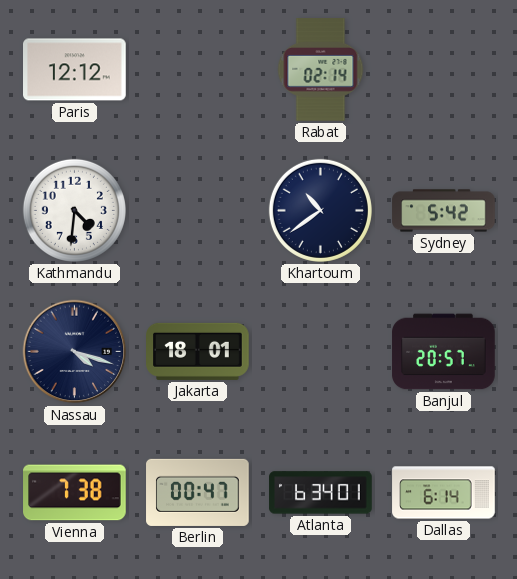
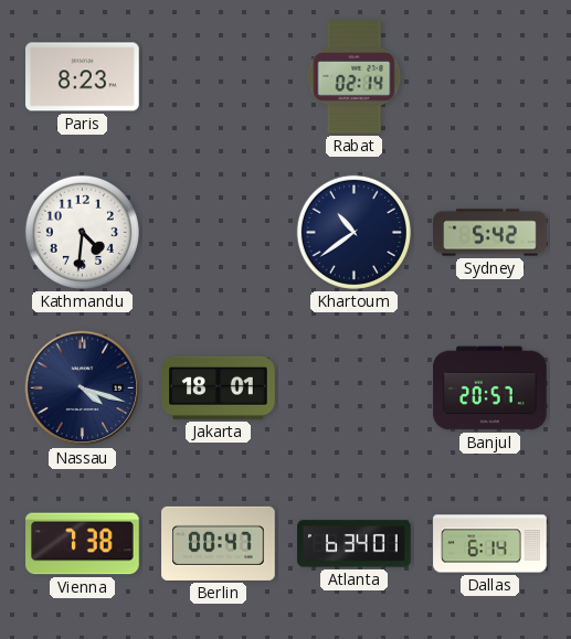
Paris: 12:12 -> 8:23
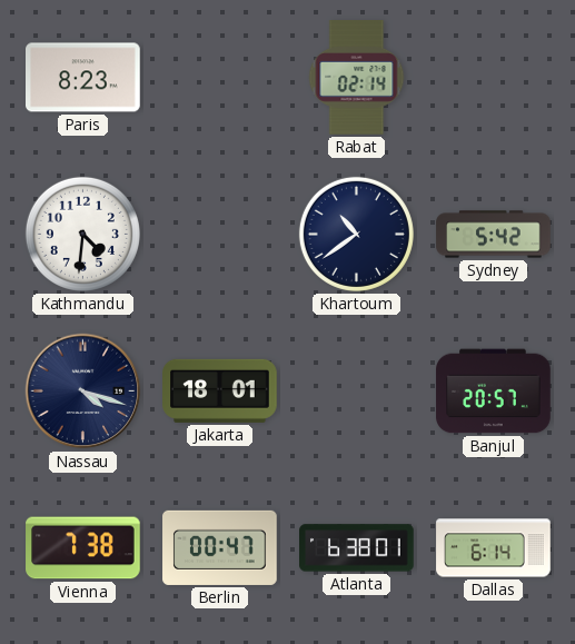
Atlanta: 6:34 -> 6:38
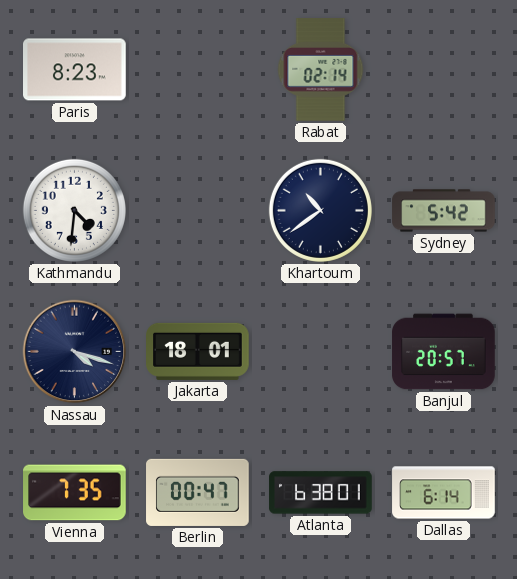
Vienna: 7:38 -> 7:35
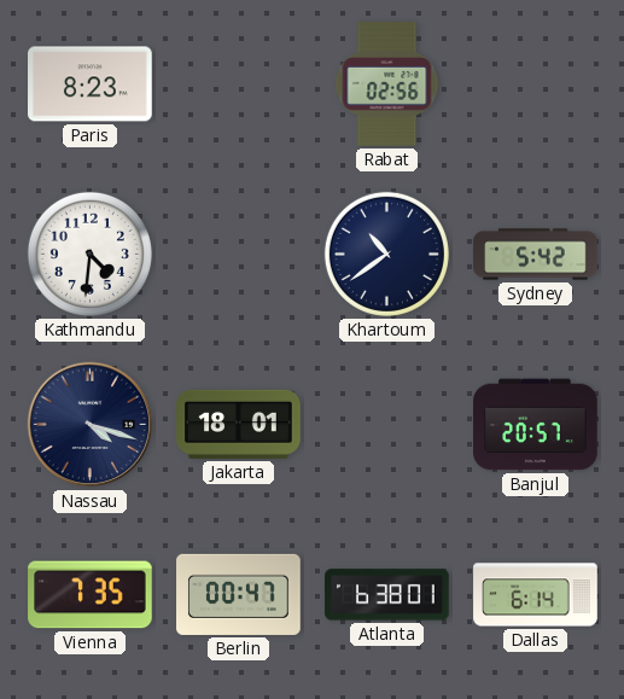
Rabat: 02:14 -> 02:56
